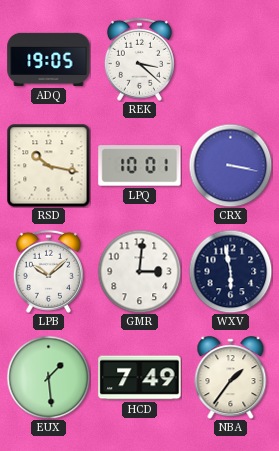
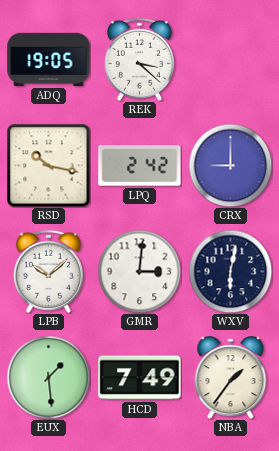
LPQ: 10:01 -> 2:42
CRX: 3:17 -> 9:00
WXV: 5:58 -> 6:02
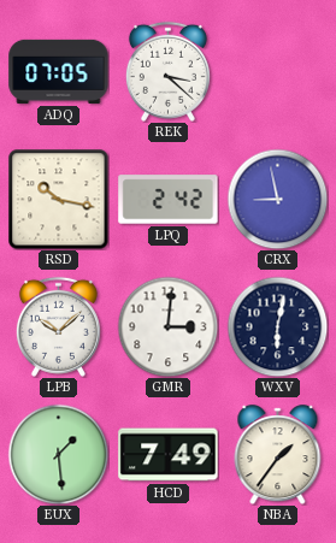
ADQ: 19:05 -> 07:05
CRX: 9:00 -> 8:58
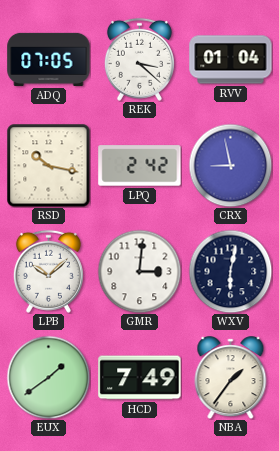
RVV: none -> 01:04
EUX: 1:29 -> 1:39
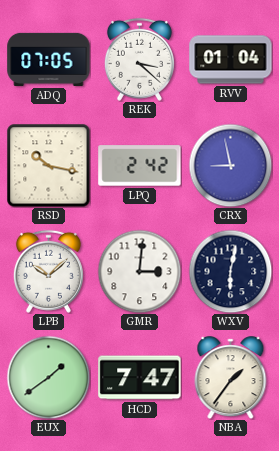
HCD: 7:49 -> 7:47
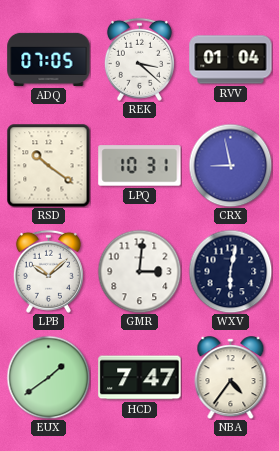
RSD: 10:17 -> 10:21
LPQ: 2:42 -> 10:31
NBA: 1:36 -> 4:36
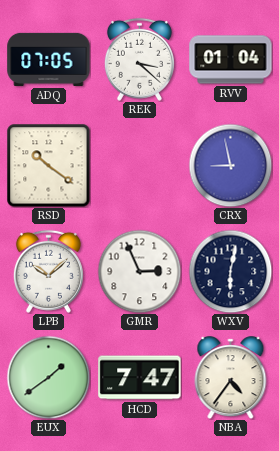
LPQ: 10:31 -> none
GMR: 3:01 -> 2:56
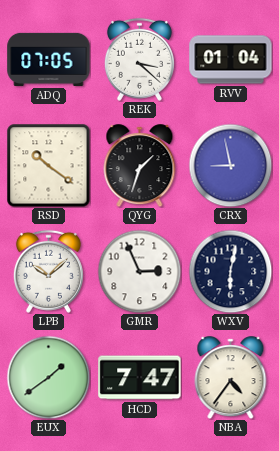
QYG: none -> 1:33
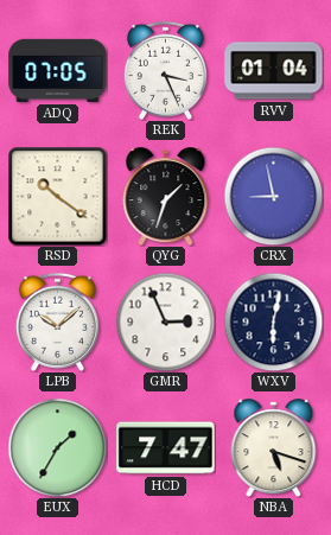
REK: 3:22 -> 3:26
EUX: 1:39 -> 1:35
NBA: 4:36 -> 5:18
